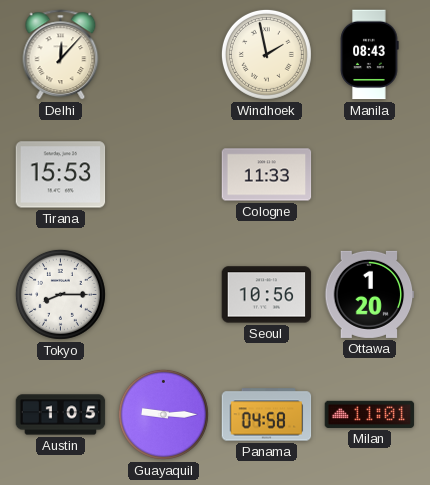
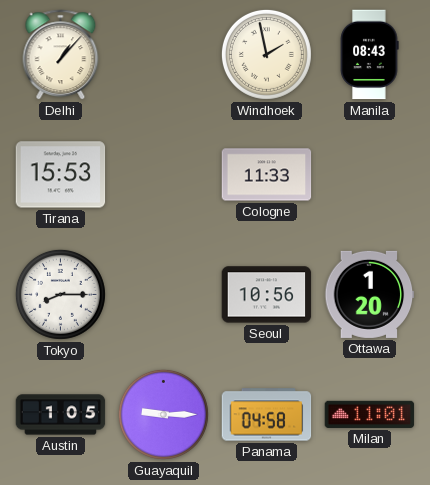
Delhi: 12:07 -> 1:07
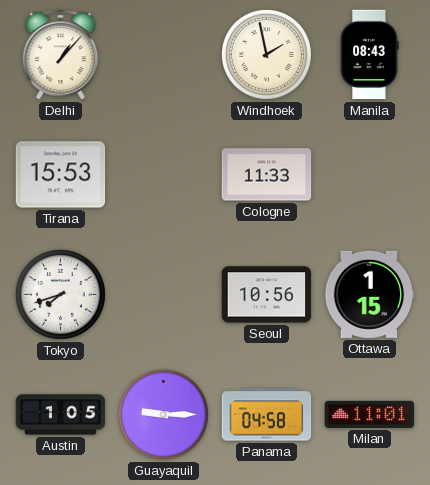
Tokyo: 8:15 -> 7:42
Ottawa: 1:20 -> 1:15
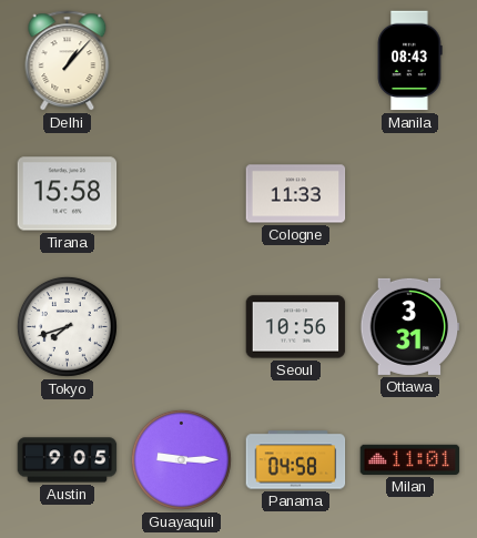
Windhoek: 1:58 -> none
Tirana: 15:53 -> 15:58
Ottawa: 1:15 -> 3:31
Austin: 1:05 -> 9:05
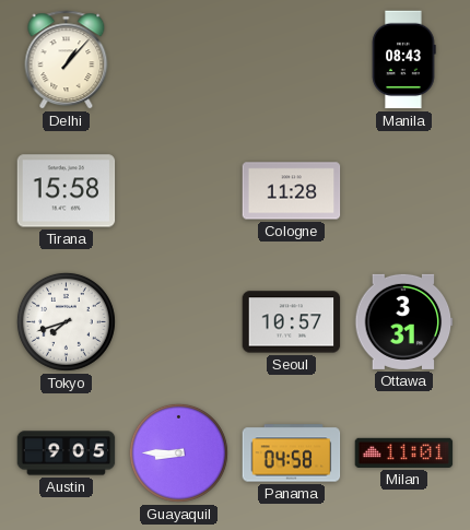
Cologne: 11:33 -> 11:28
Seoul: 10:56 -> 10:57
Guayaquil: 9:15 -> 8:45
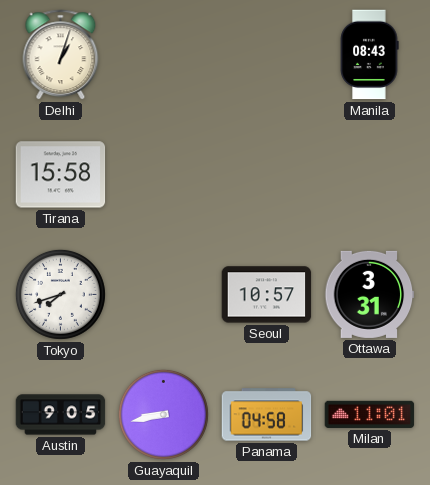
Delhi: 1:07 -> 1:03
Cologne: 11:28 -> none
Guayaquil: 8:45 -> 8:43
